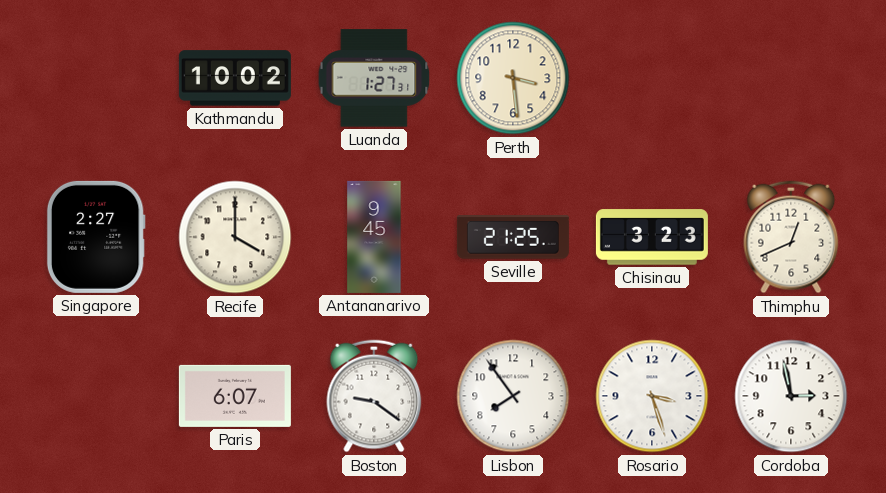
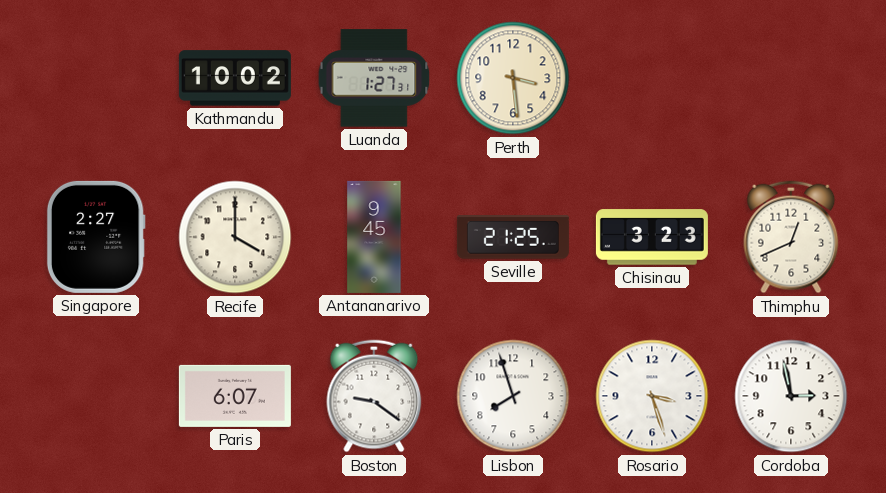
Lisbon: 7:54 -> 7:57
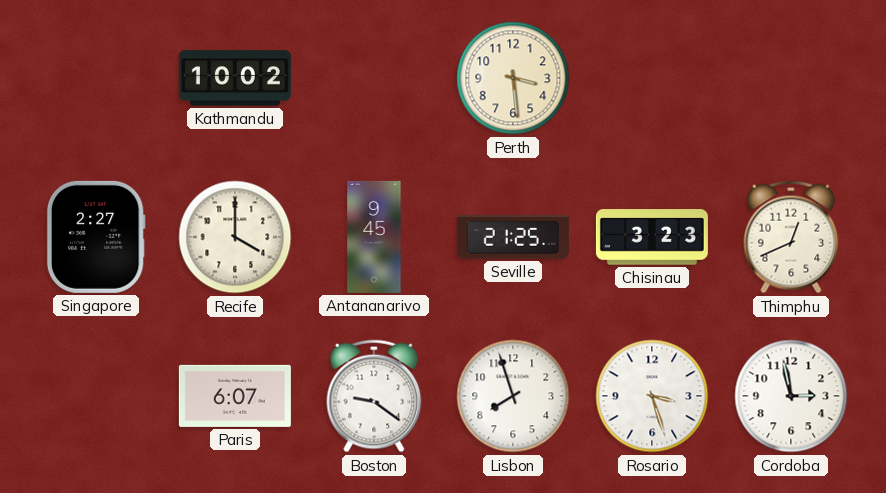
Luanda: 1:27 -> none
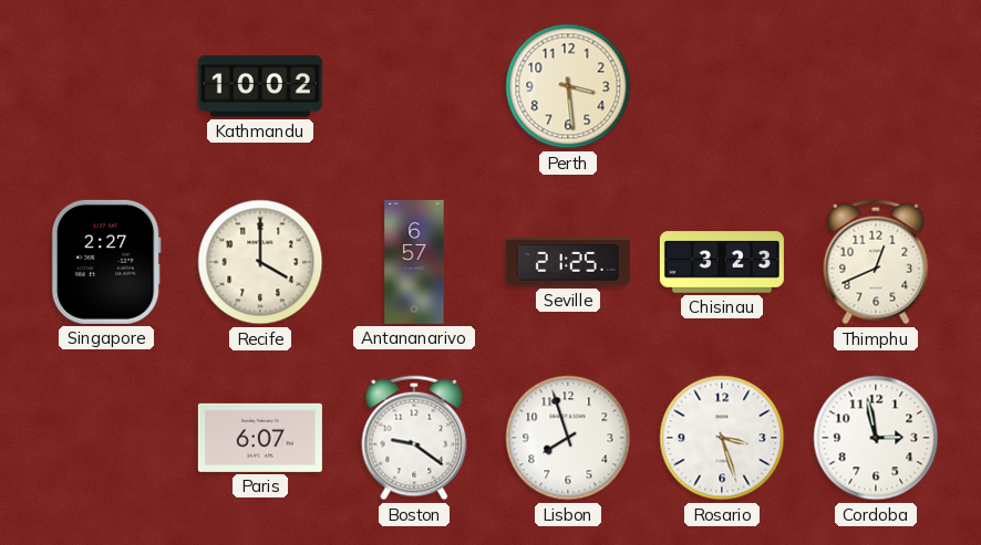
Antananarivo: 9:45 -> 6:57
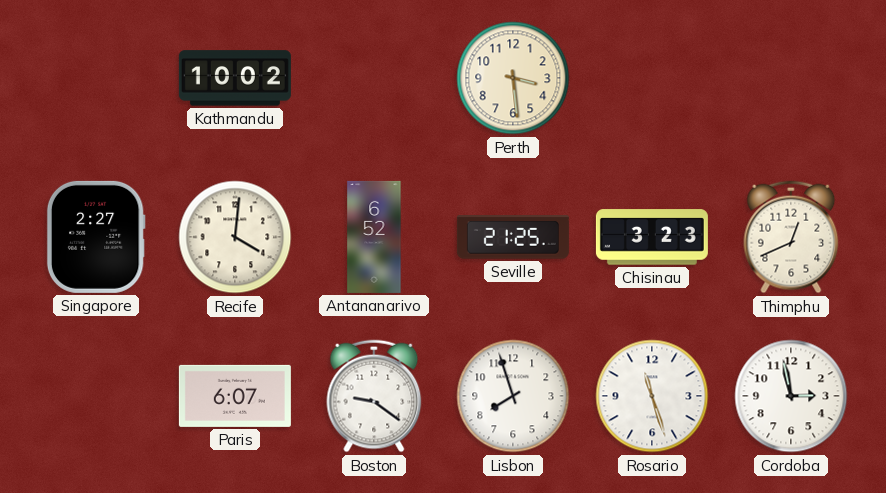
Recife: 4:00 -> 4:01
Antananarivo: 6:57 -> 6:52
Rosario: 3:27 -> 11:27
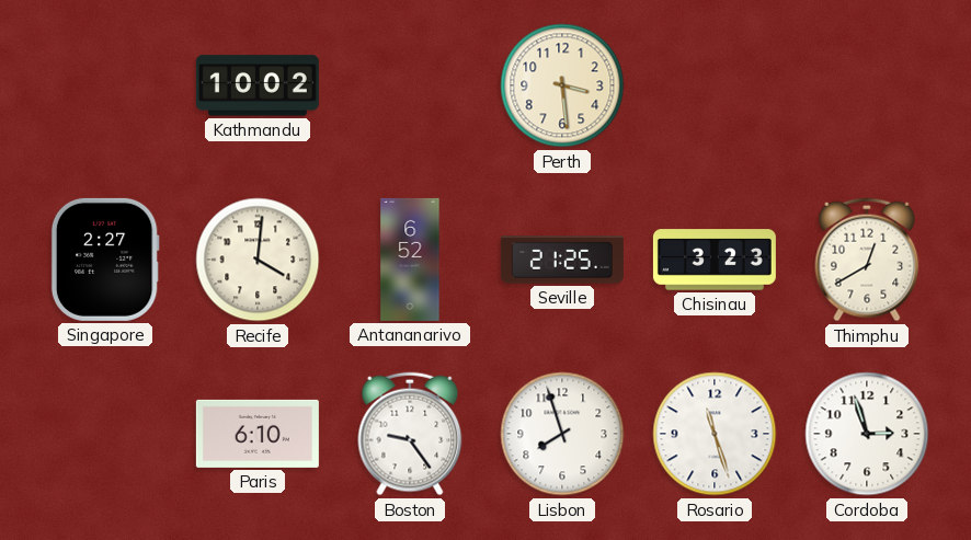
Thimphu: 12:41 -> 12:40
Paris: 6:07 -> 6:10
Boston: 9:21 -> 9:24
Cordoba: 2:58 -> 2:57
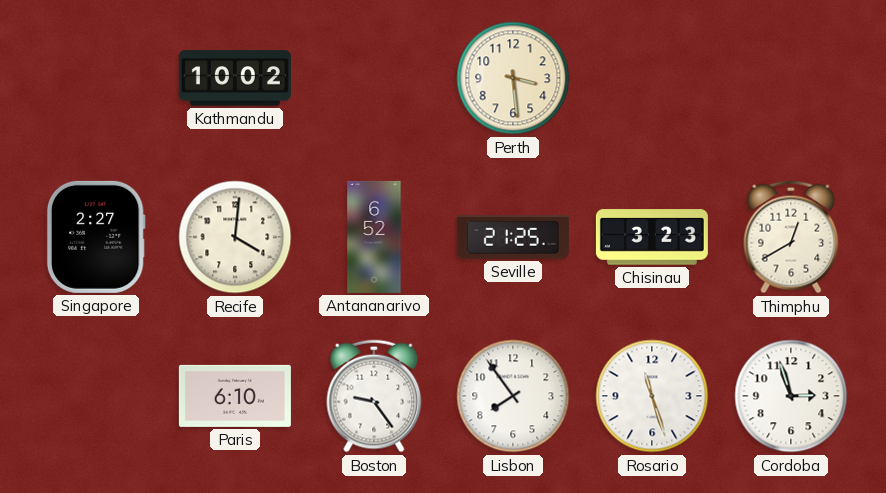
Lisbon: 7:57 -> 7:54
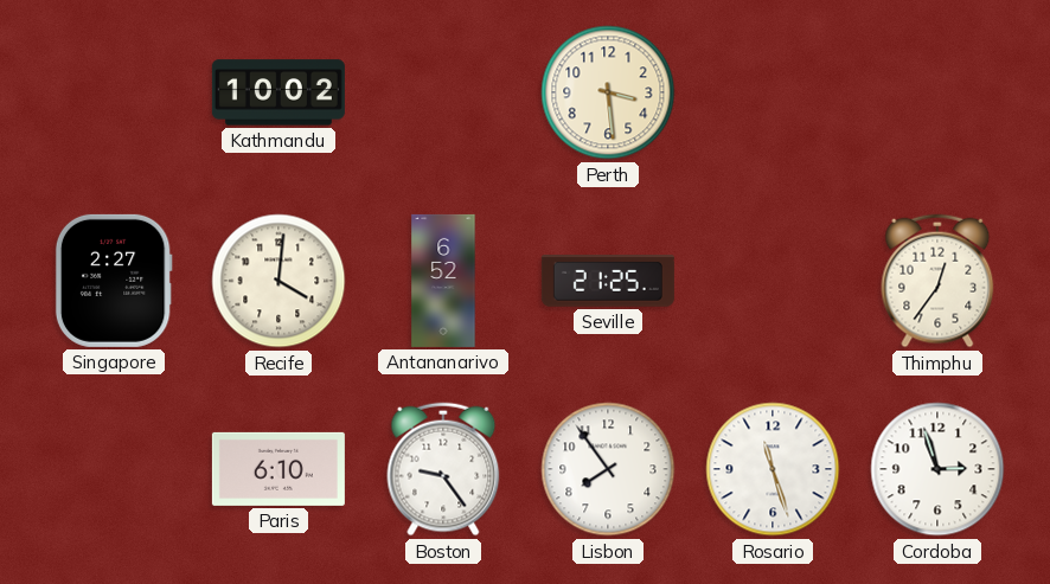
Chisinau: 3:23 -> none
Thimphu: 12:40 -> 12:36
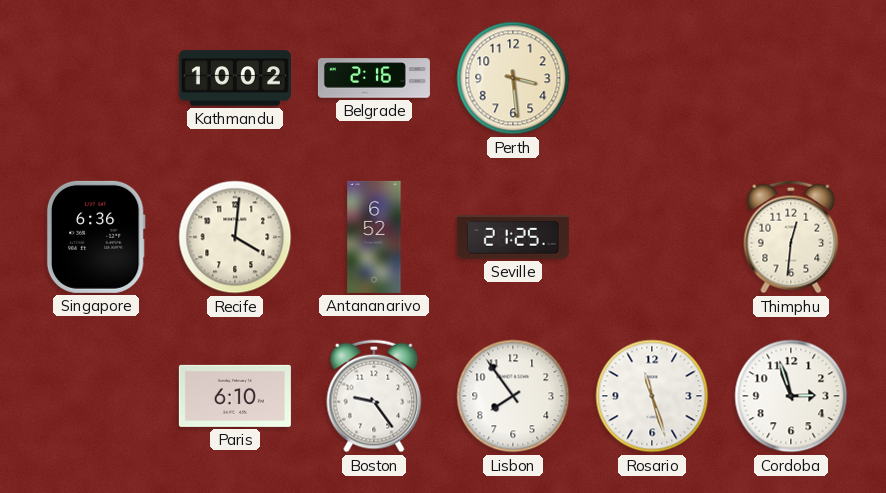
Belgrade: none -> 2:16
Singapore: 2:27 -> 6:36
Thimphu: 12:36 -> 12:31
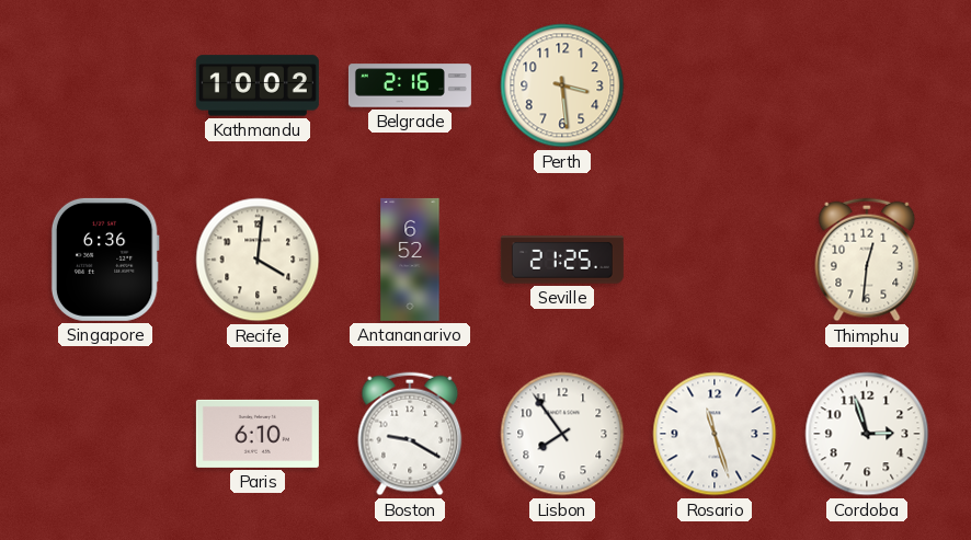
Boston: 9:24 -> 9:20
